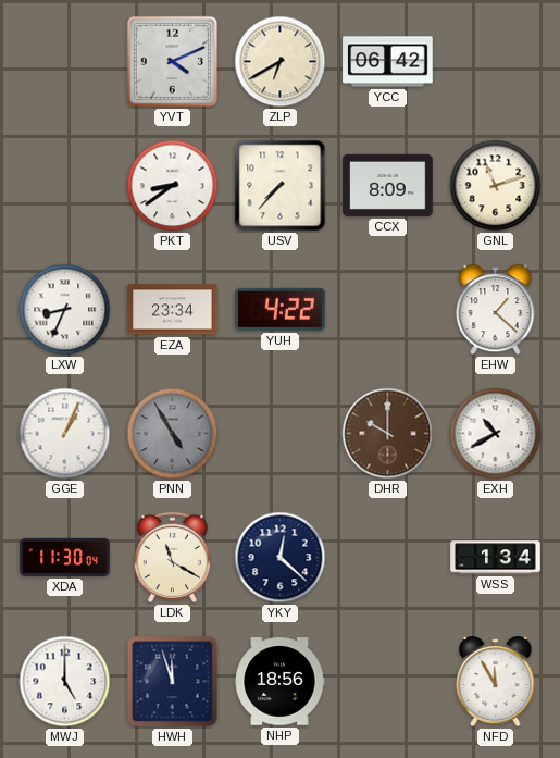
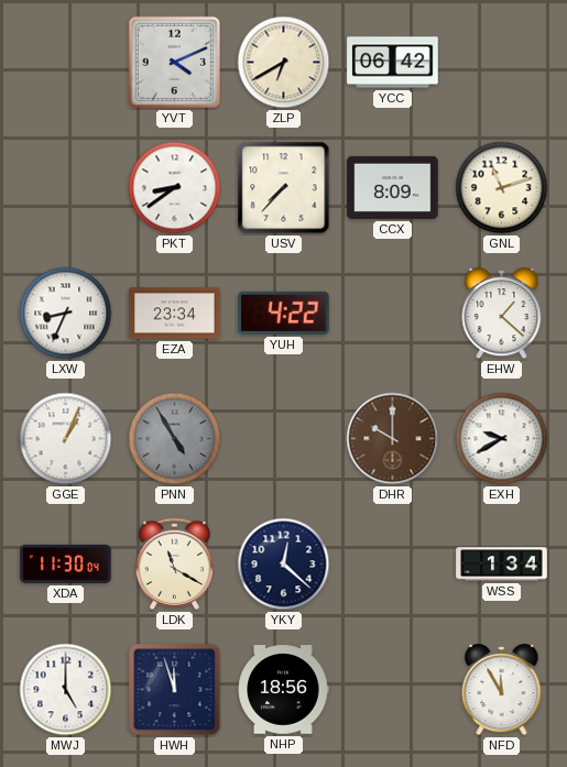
EXH: 10:40 -> 9:40
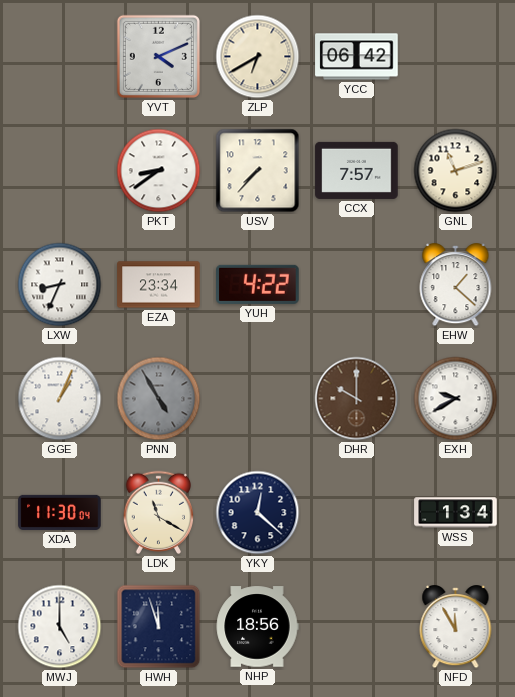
CCX: 8:09 -> 7:57
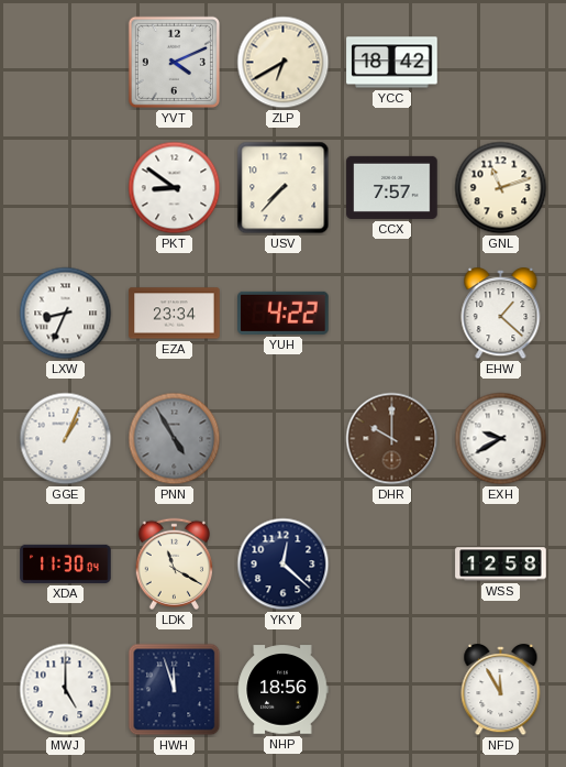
YCC: 06:42 -> 18:42
PKT: 8:39 -> 8:51
WSS: 1:34 -> 12:58
